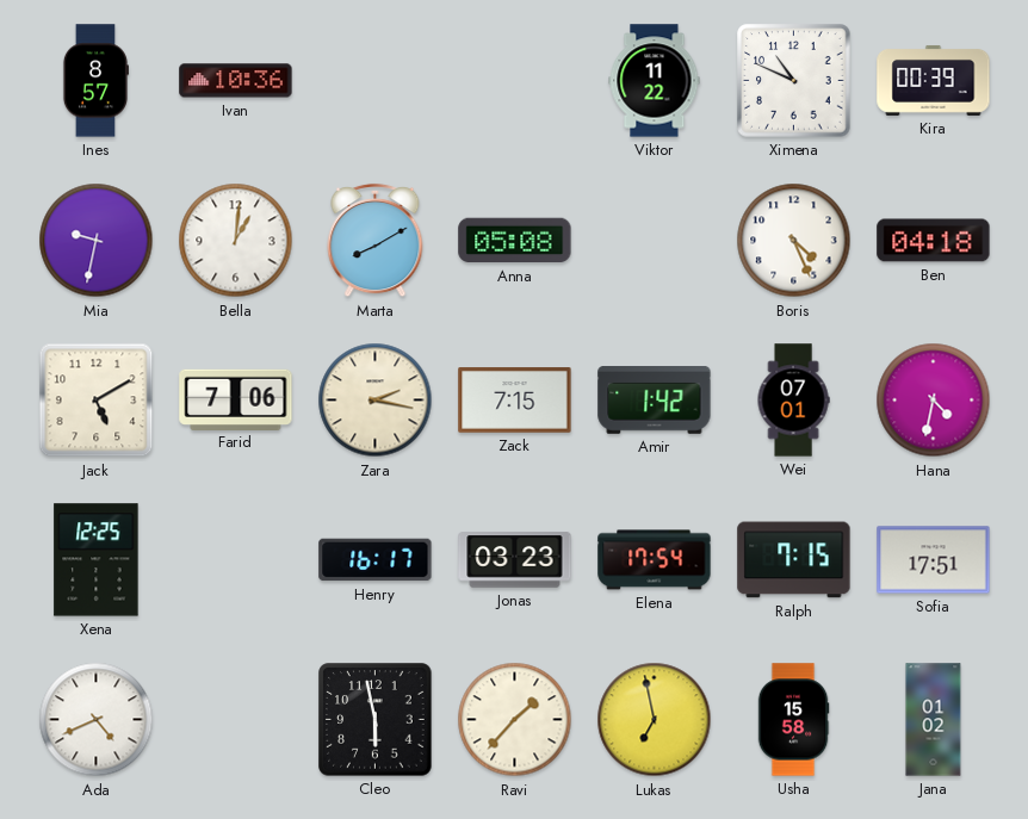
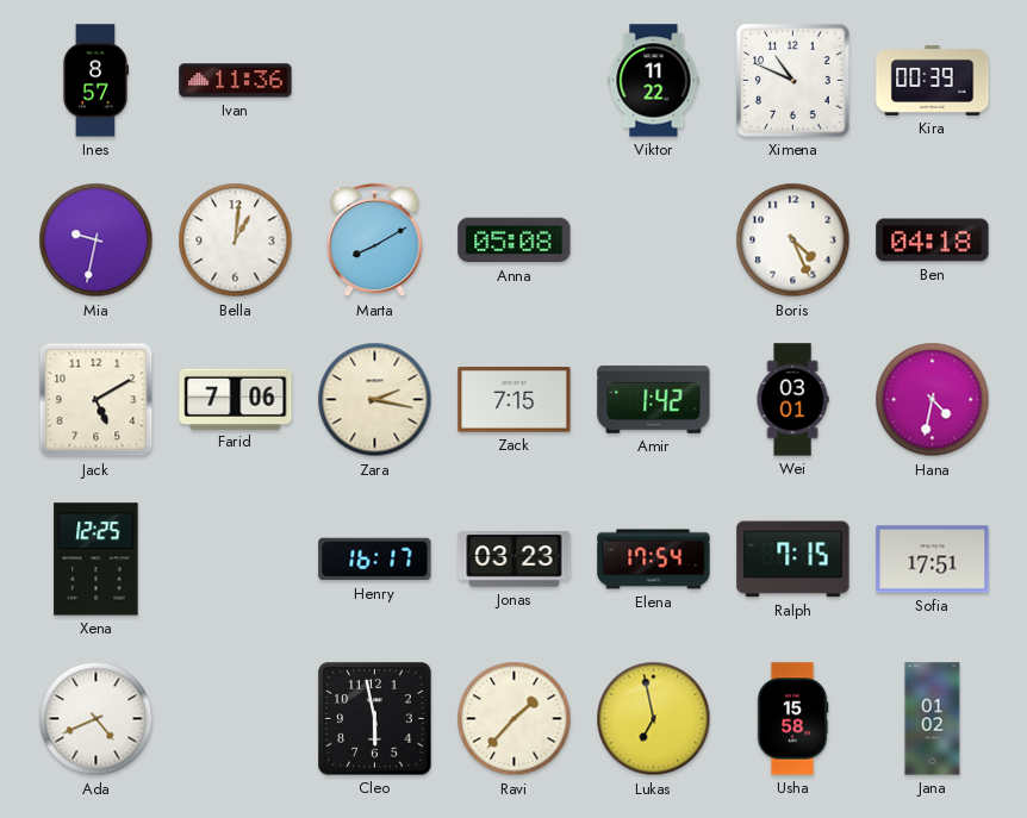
Ivan: 10:36 -> 11:36
Wei: 07:01 -> 03:01
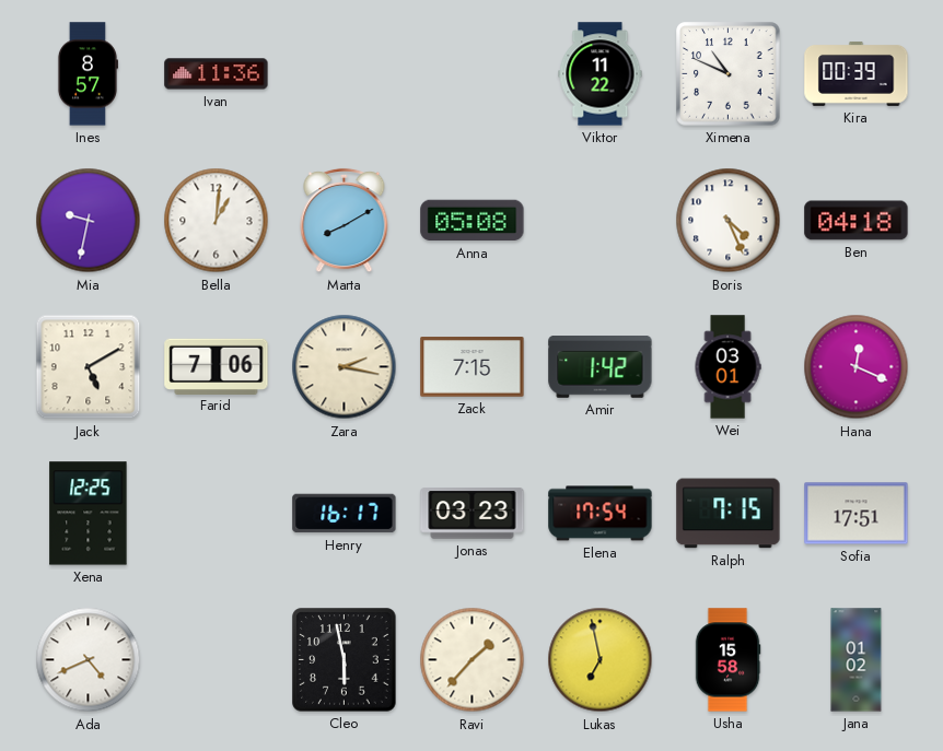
Hana: 4:32 -> 12:19
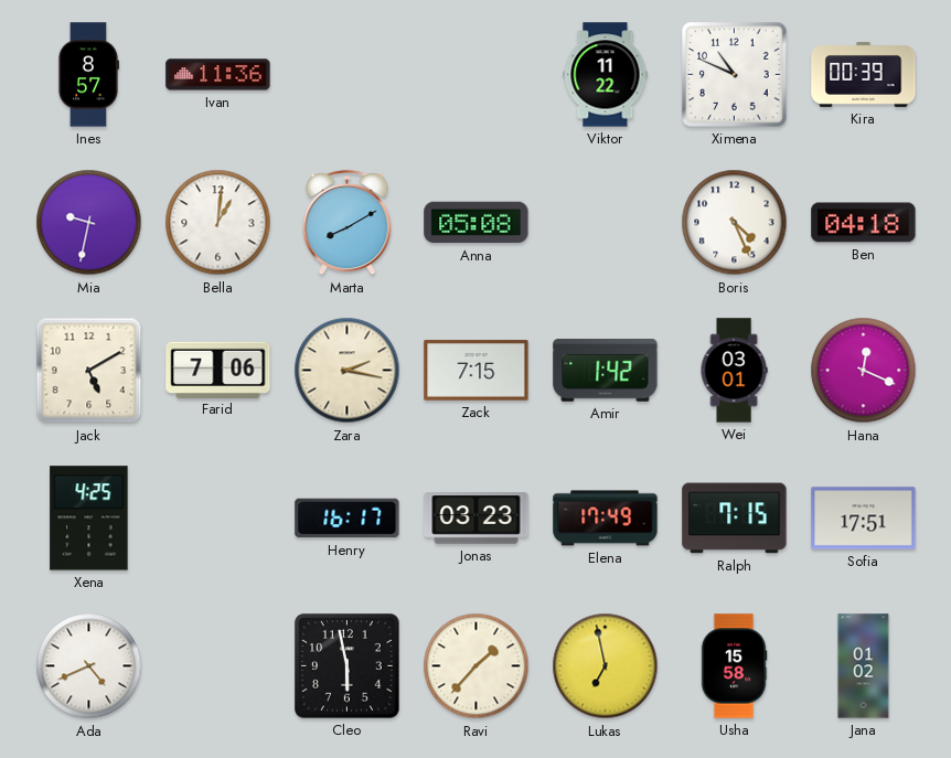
Xena: 12:25 -> 4:25
Elena: 17:54 -> 17:49
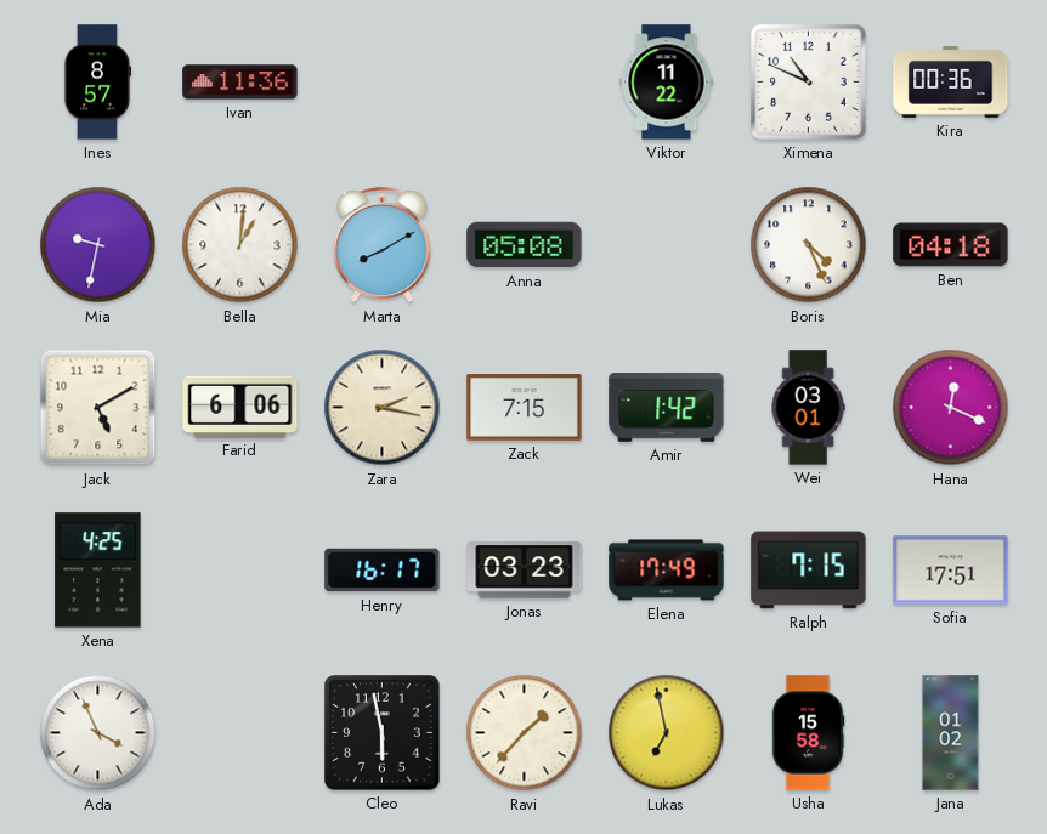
Kira: 00:39 -> 00:36
Farid: 7:06 -> 6:06
Ada: 4:41 -> 3:56
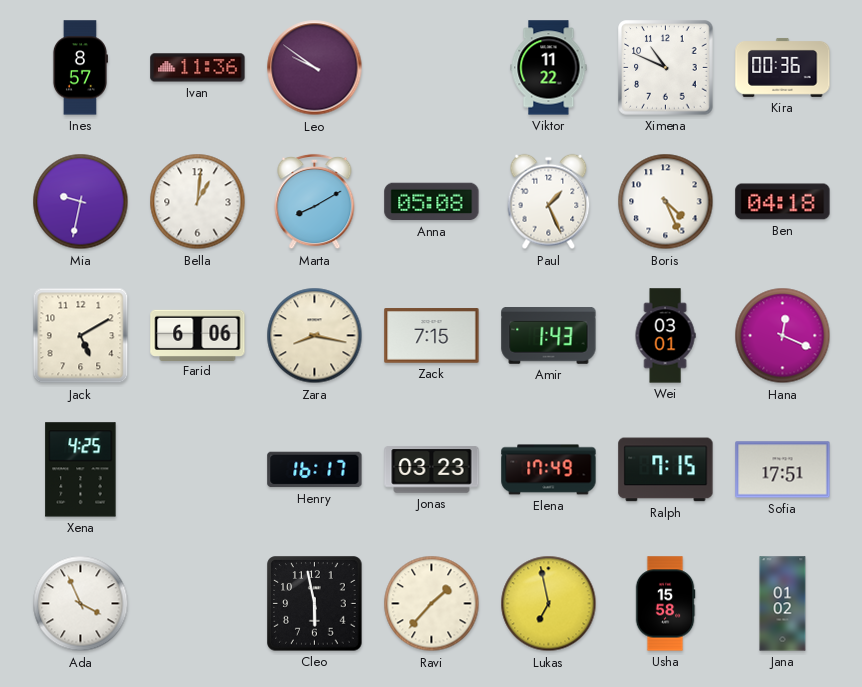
Leo: none -> 9:51
Paul: none -> 1:26
Zara: 2:17 -> 8:17
Amir: 1:42 -> 1:43
